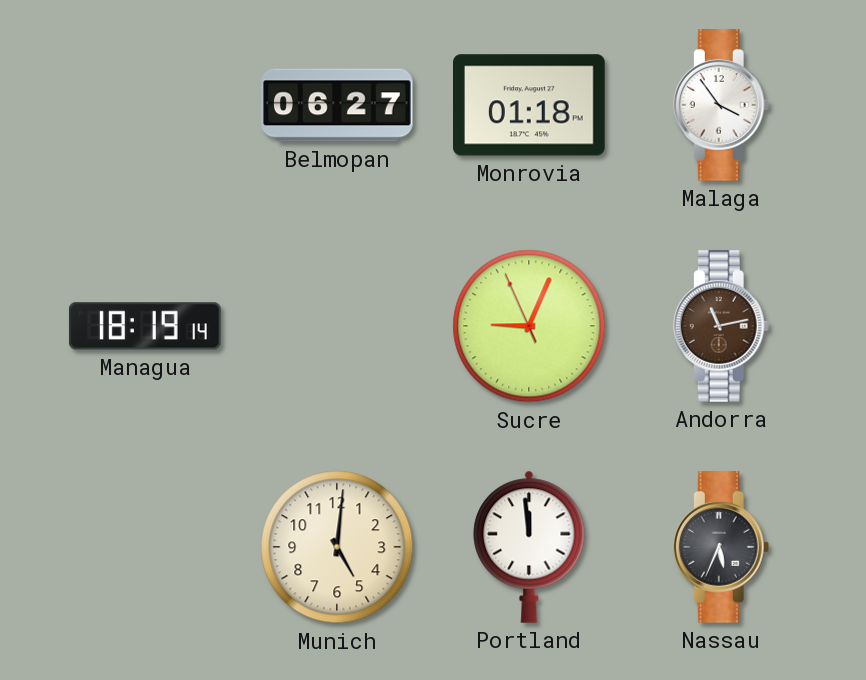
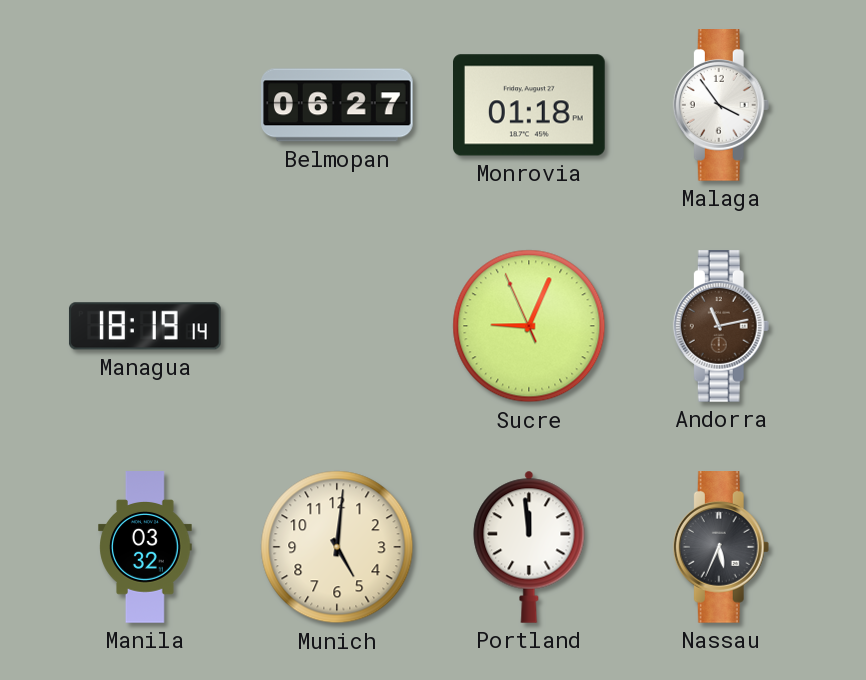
Manila: none -> 03:32
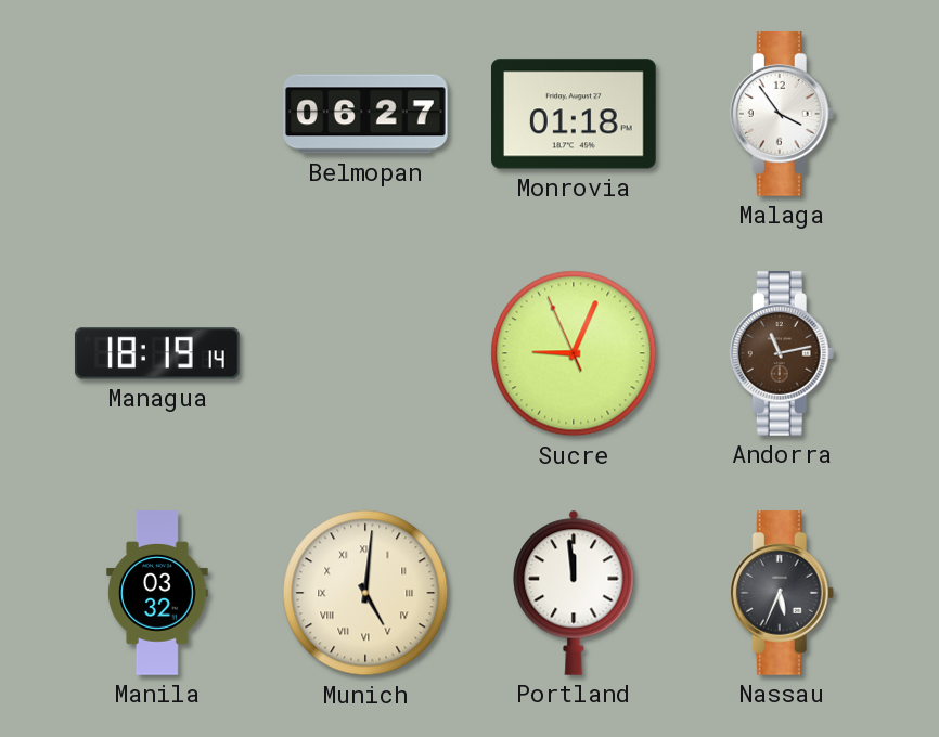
Munich numerals: Arabic -> Roman
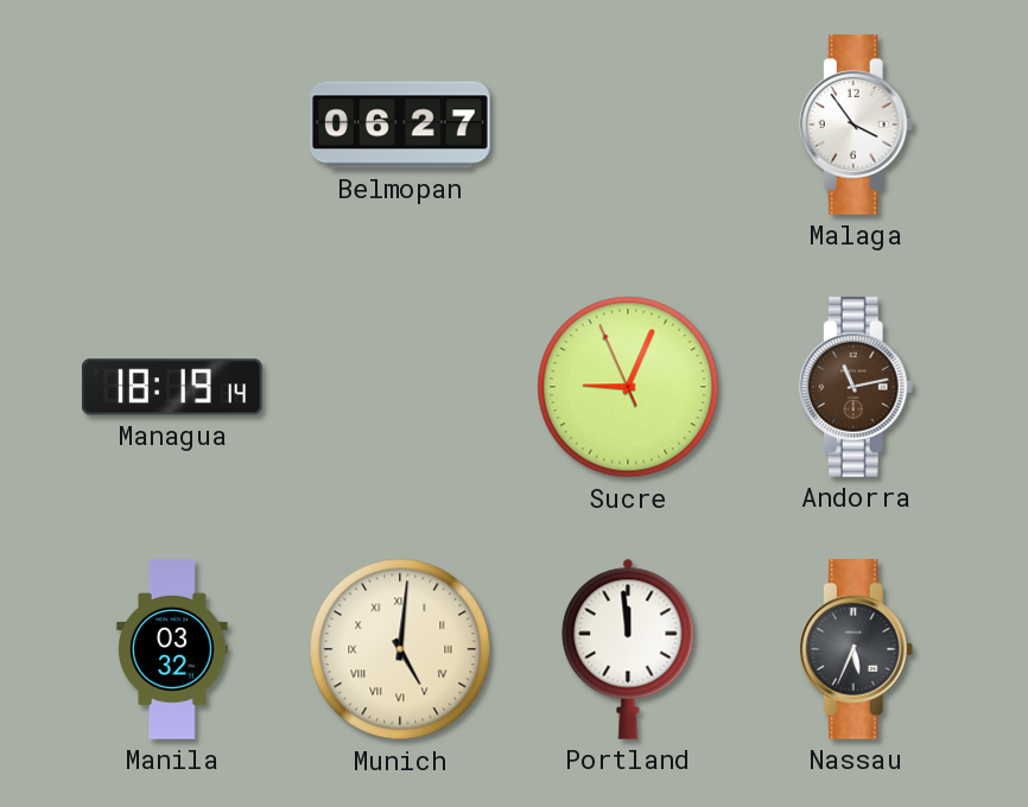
Monrovia: 01:18 -> none
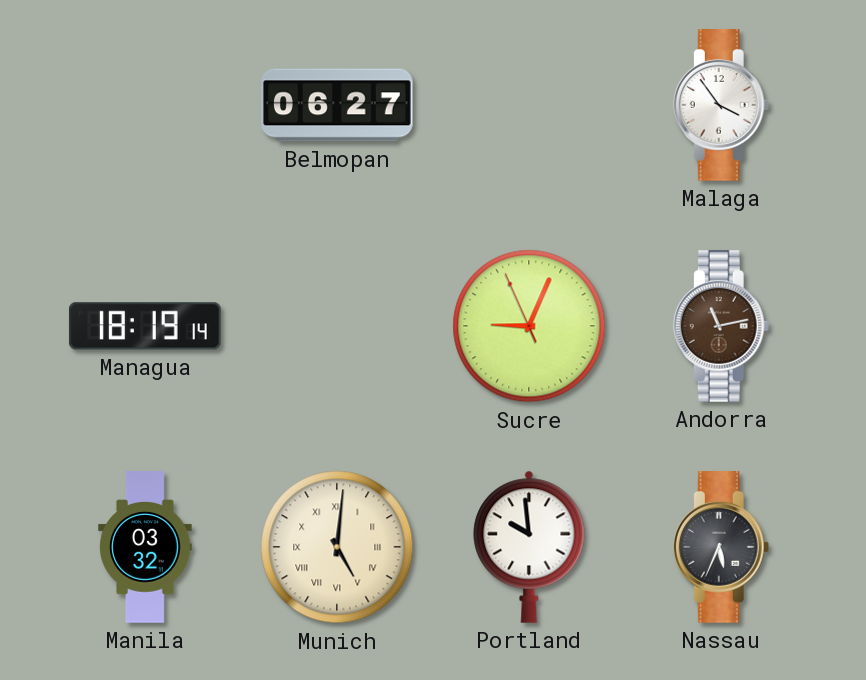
Portland: 11:59 -> 9:59
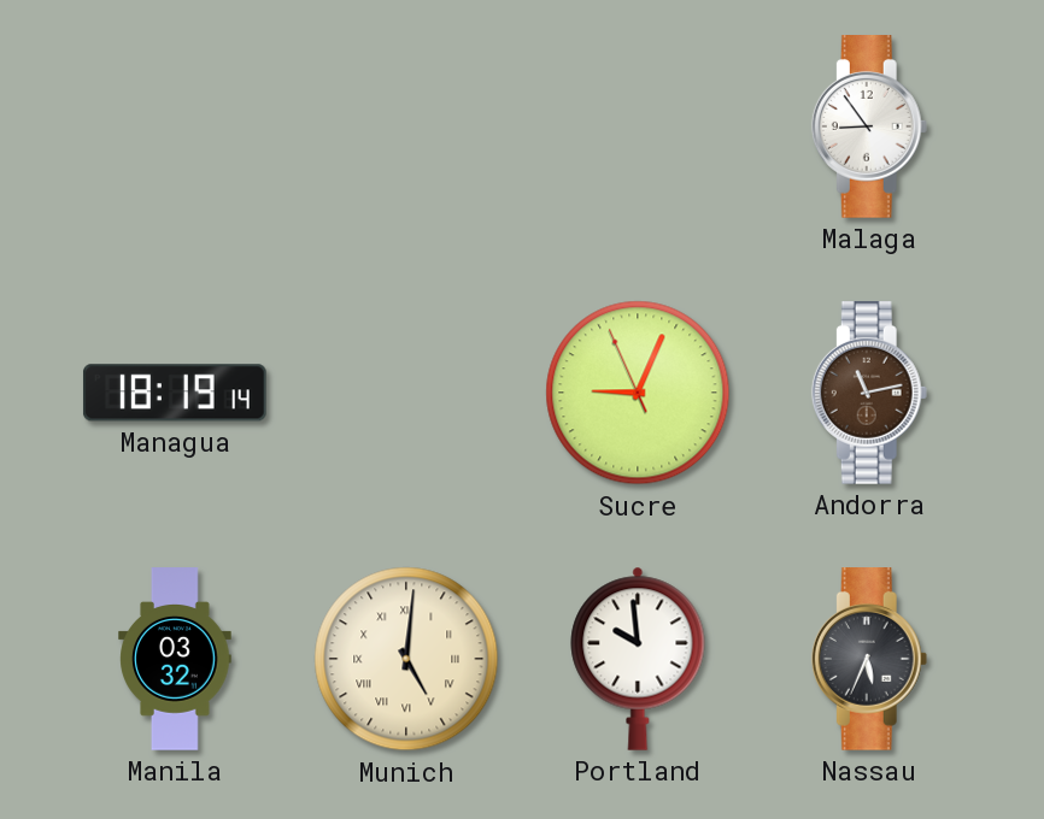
Belmopan: 06:27 -> none
Malaga: 3:54 -> 8:54
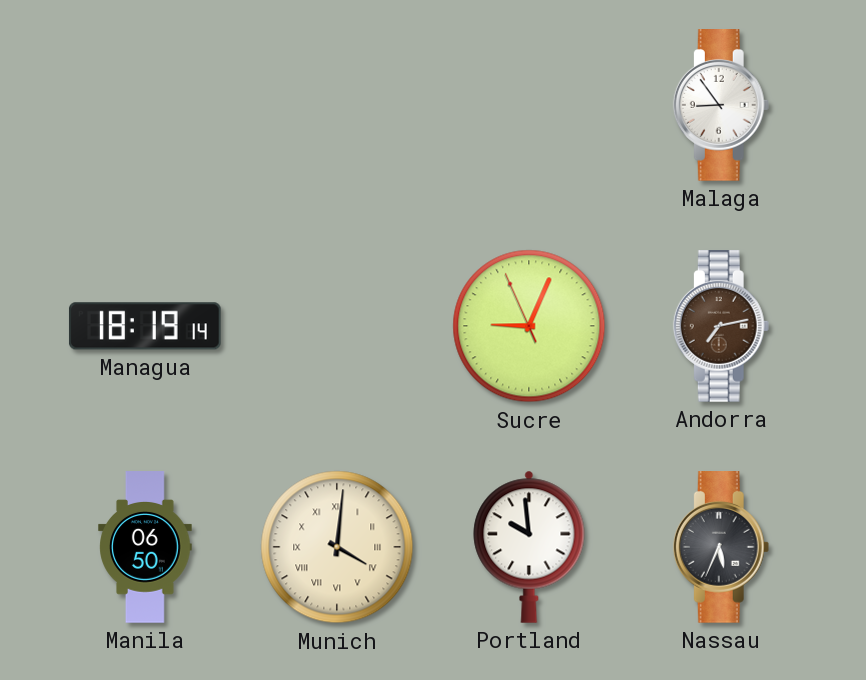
Andorra: 11:13 -> 7:13
Manila: 03:32 -> 06:50
Munich: 5:01 -> 4:01
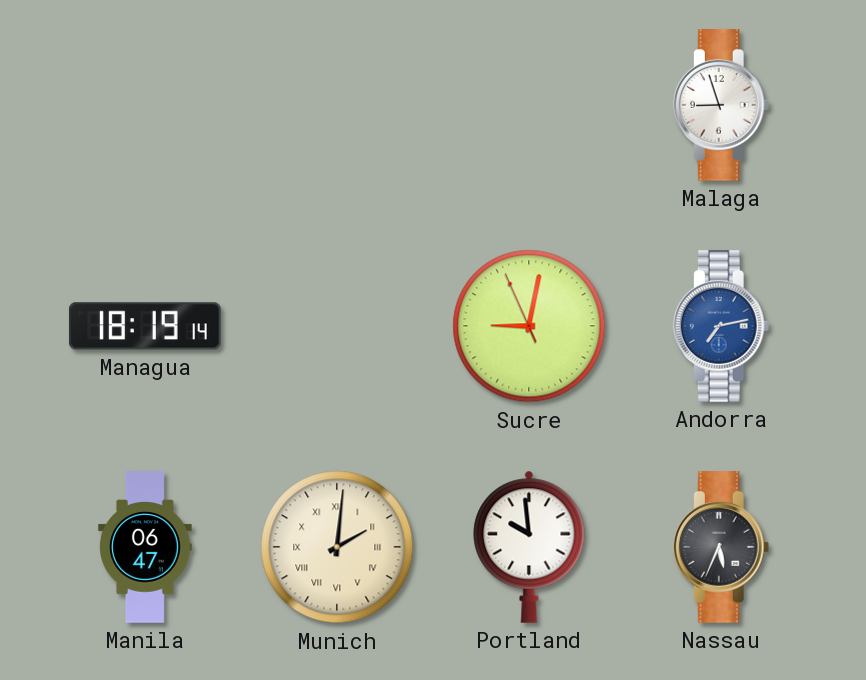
Malaga: 8:54 -> 8:57
Sucre: 9:03 -> 9:01
Andorra dial: brown -> blue
Manila: 06:50 -> 06:47
Munich: 4:01 -> 2:01
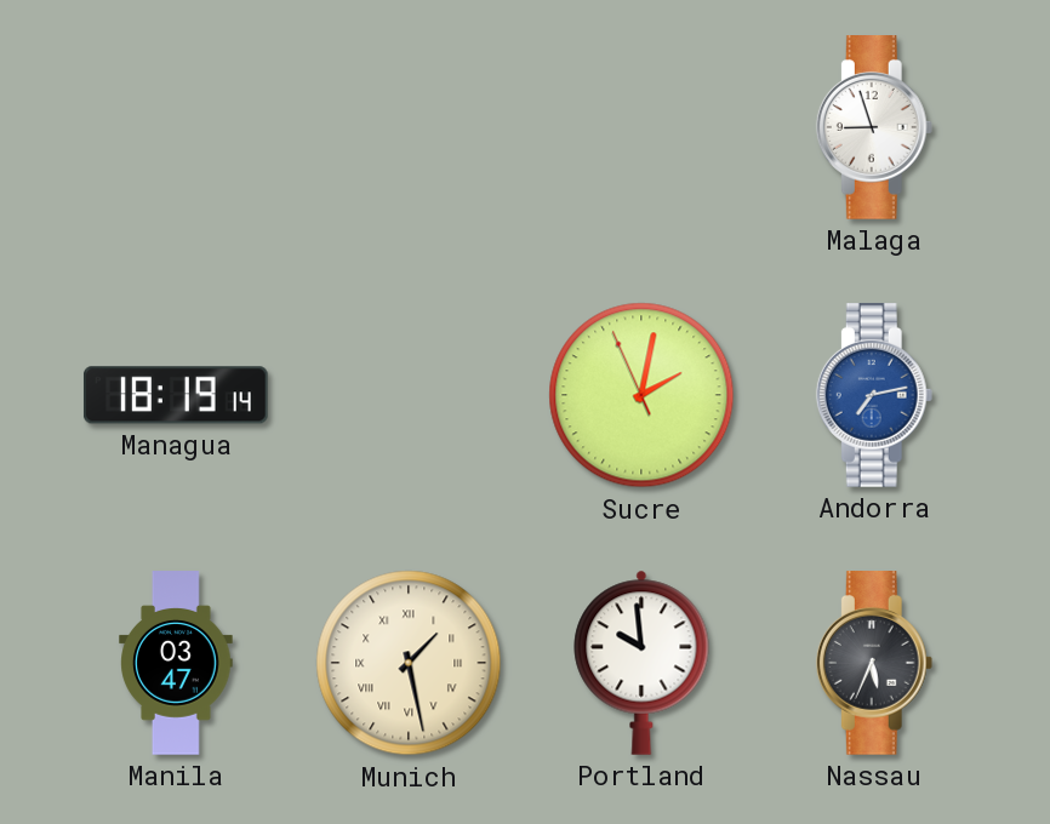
Sucre: 9:01 -> 2:01
Manila: 06:47 -> 03:47
Munich: 2:01 -> 1:28
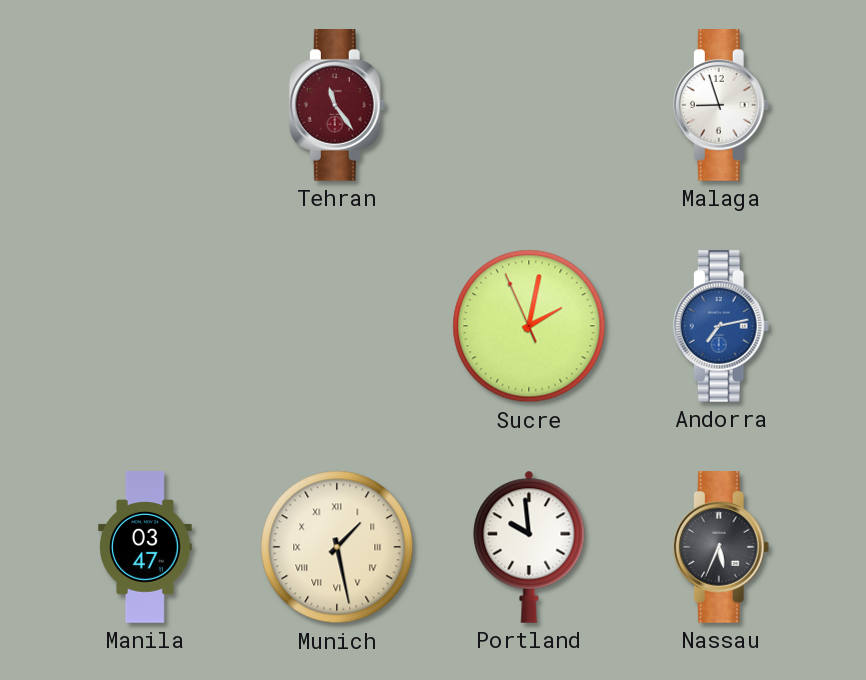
Tehran: none -> 11:24
Managua: 18:19 -> none
